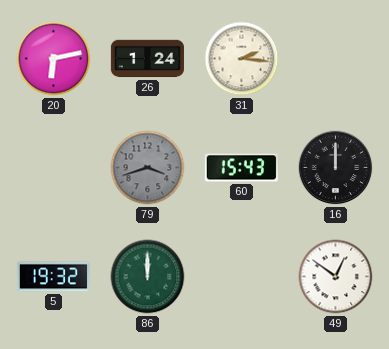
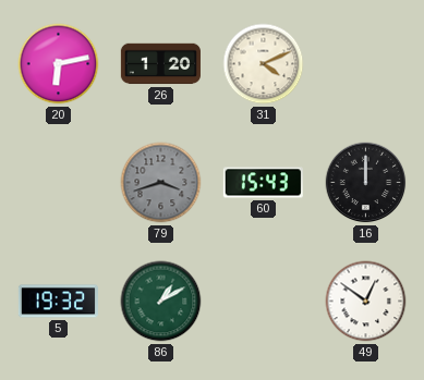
26: 1:24 -> 1:20
31: 2:16 -> 4:11
86: 12:00 -> 1:10
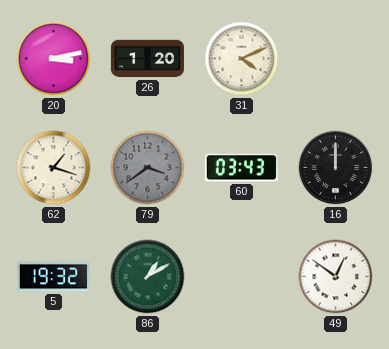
20: 6:13 -> 3:13
62: none -> 1:18
79: 3:42 -> 3:39
60: 15:43 -> 03:43
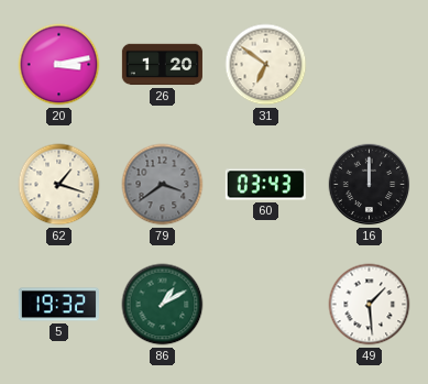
31: 4:11 -> 6:51
49: 12:51 -> 1:29
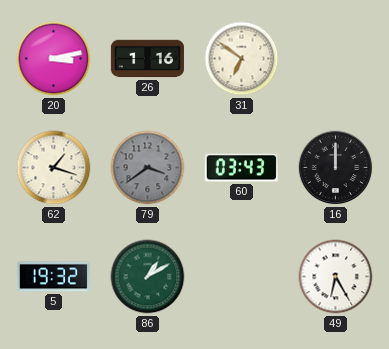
26: 1:20 -> 1:16
49: 1:29 -> 6:25
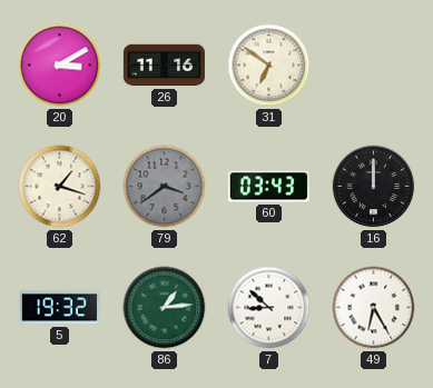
20: 3:13 -> 3:10
26: 1:16 -> 11:16
86: 1:10 -> 1:14
7: none -> 8:52
